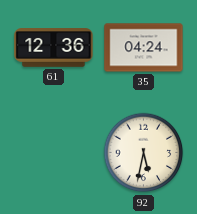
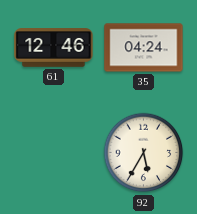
61: 12:36 -> 12:46
92: 5:32 -> 5:35
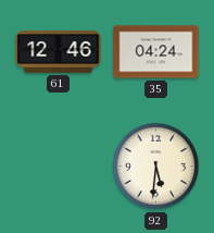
92: 5:35 -> 5:31
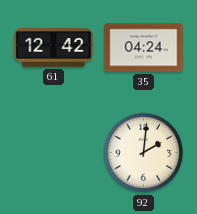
61: 12:46 -> 12:42
92: 5:31 -> 2:01
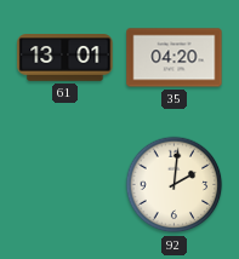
61: 12:42 -> 13:01
35: 04:24 -> 04:20
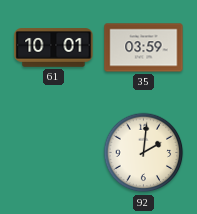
61: 13:01 -> 10:01
35: 04:20 -> 03:59
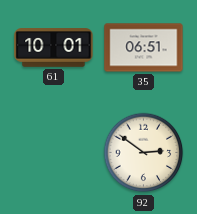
35: 03:59 -> 06:51
92: 2:01 -> 2:51
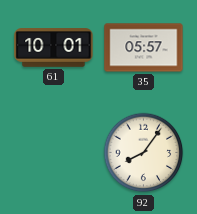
35: 06:51 -> 05:57
92: 2:51 -> 8:06
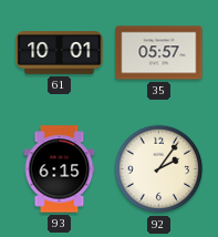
93: none -> 6:15
92: 8:06 -> 2:06
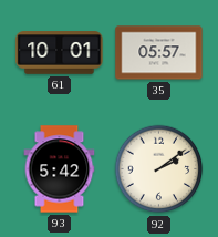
93: 6:15 -> 5:42
92: 2:06 -> 2:09
